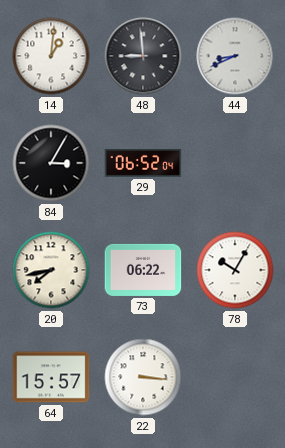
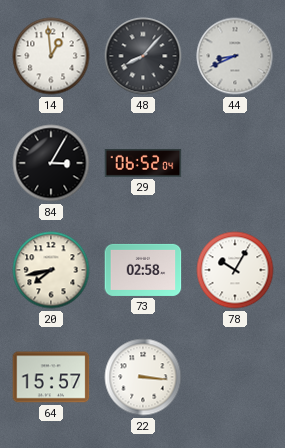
14: 1:01 -> 12:59
48: 8:59 -> 8:07
73: 06:22 -> 02:58
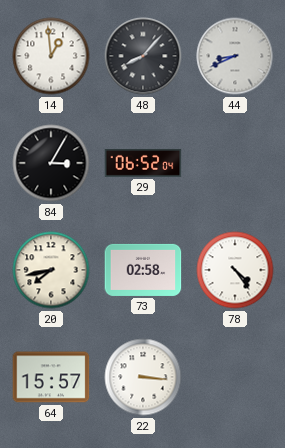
78: 10:05 -> 4:24
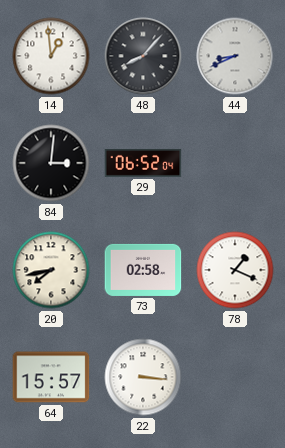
84: 3:05 -> 3:01
78: 4:24 -> 1:19
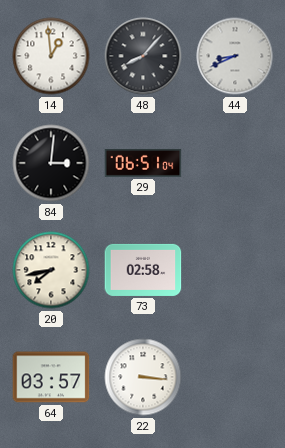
29: 06:52 -> 06:51
78: 1:19 -> none
64: 15:57 -> 03:57
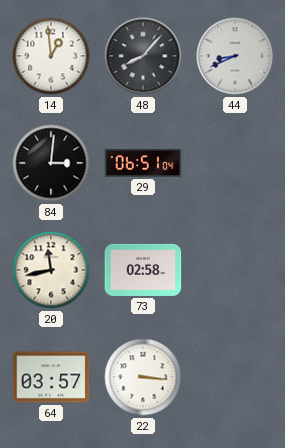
20: 7:43 -> 11:43
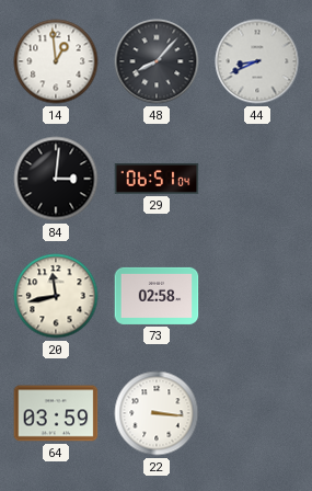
64: 03:57 -> 03:59
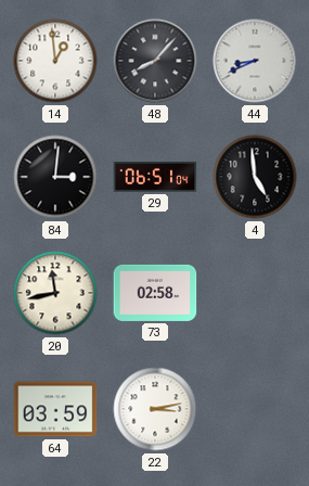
4: none -> 4:59
22: 3:16 -> 3:13
